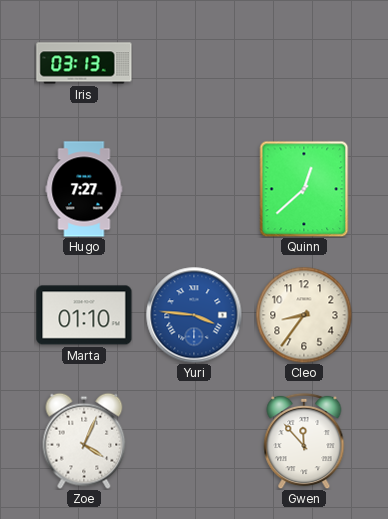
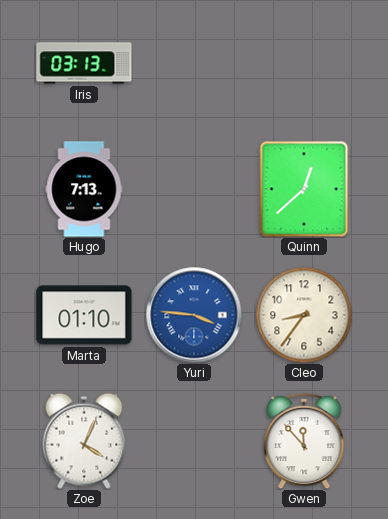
Hugo: 7:27 -> 7:13
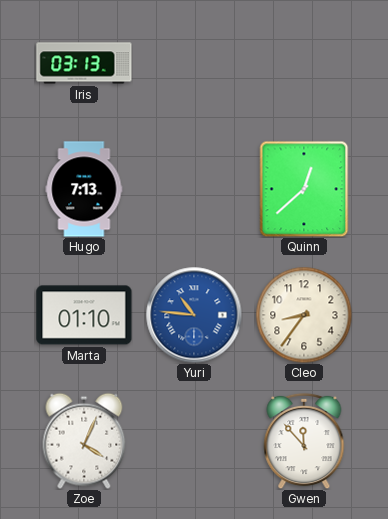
Yuri: 3:46 -> 10:46
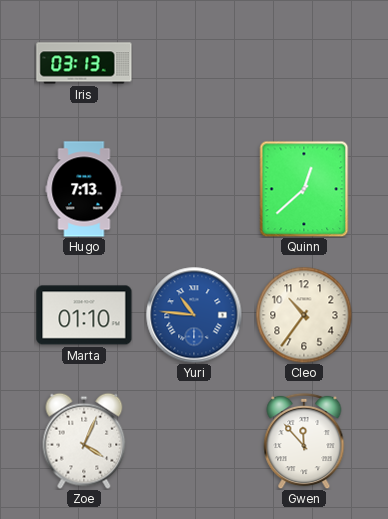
Cleo: 8:36 -> 10:36
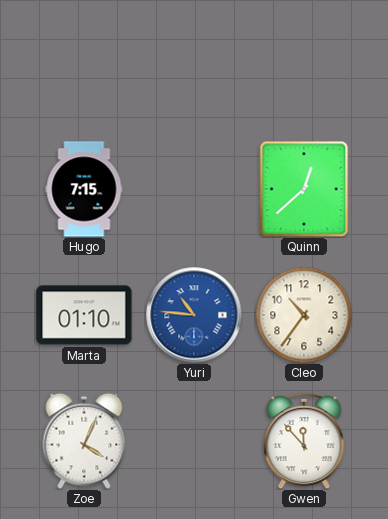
Iris: 03:13 -> none
Hugo: 7:13 -> 7:15
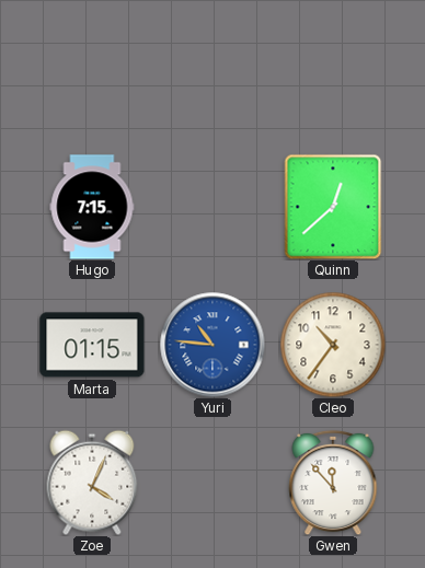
Marta: 01:10 -> 01:15
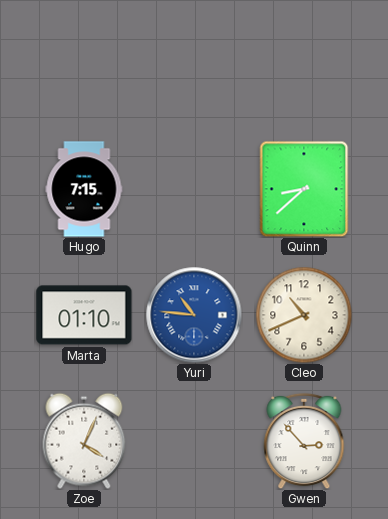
Quinn: 12:38 -> 8:38
Marta: 01:15 -> 01:10
Cleo: 10:36 -> 10:41
Gwen: 11:53 -> 2:53
